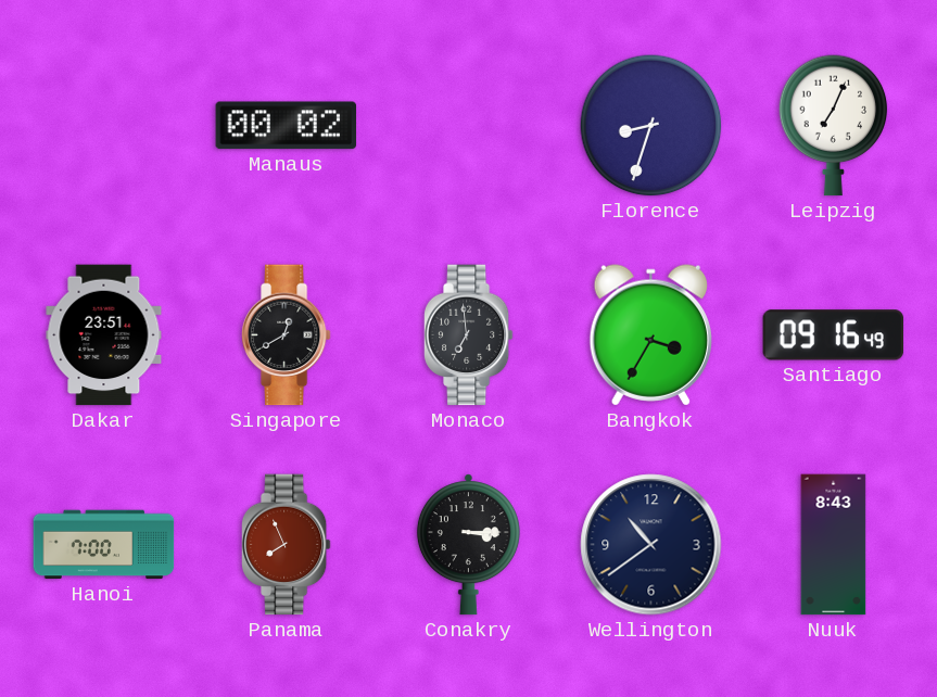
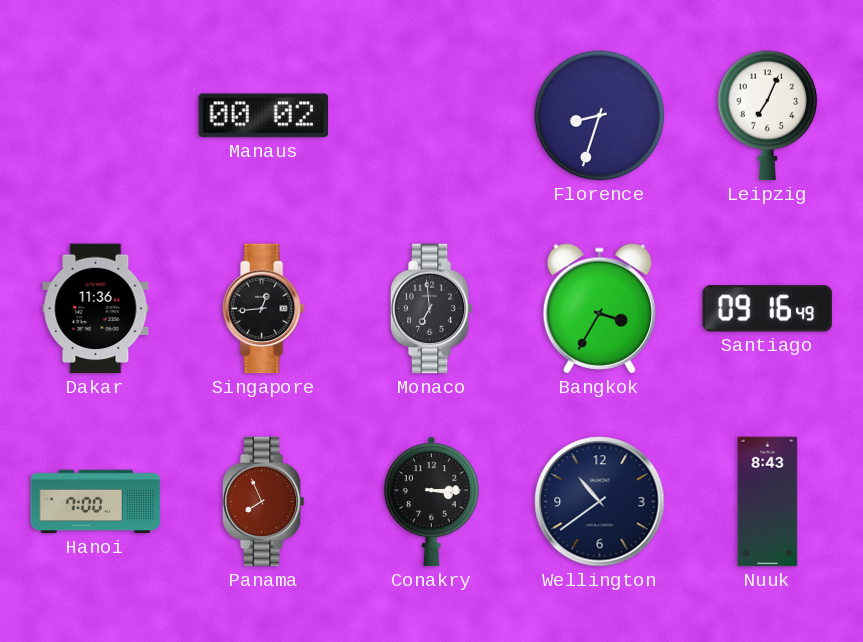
Dakar: 23:51 -> 11:36
Singapore: 12:40 -> 12:44
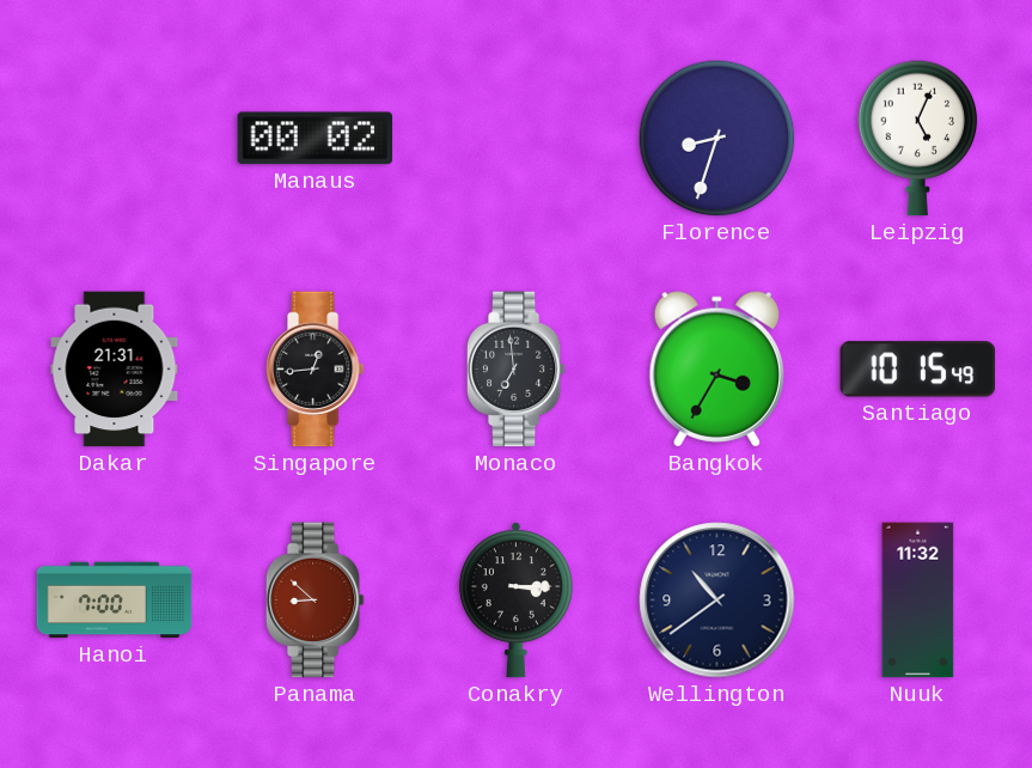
Leipzig: 7:04 -> 5:04
Dakar: 11:36 -> 21:31
Santiago: 09:16 -> 10:15
Panama: 7:56 -> 8:52
Nuuk: 8:43 -> 11:32
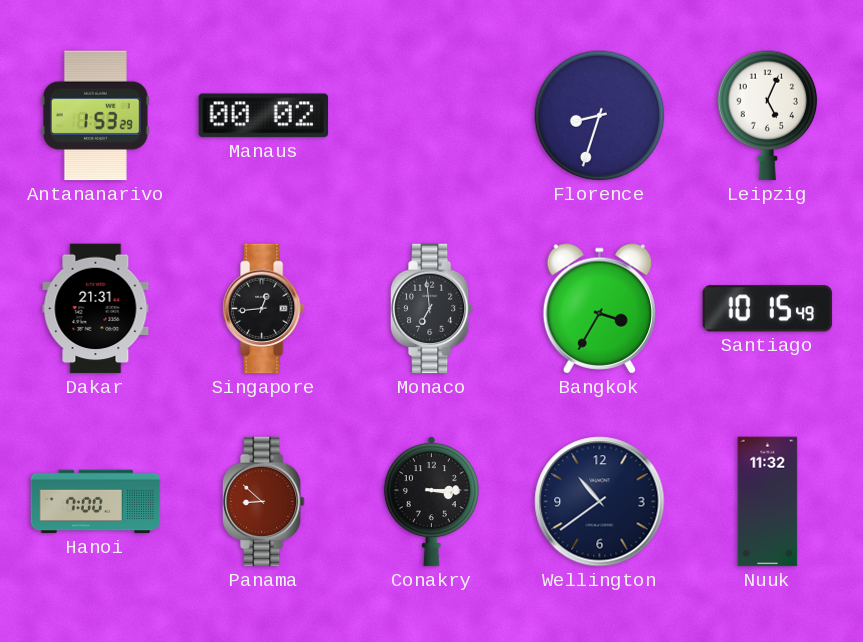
Antananarivo: none -> 1:53
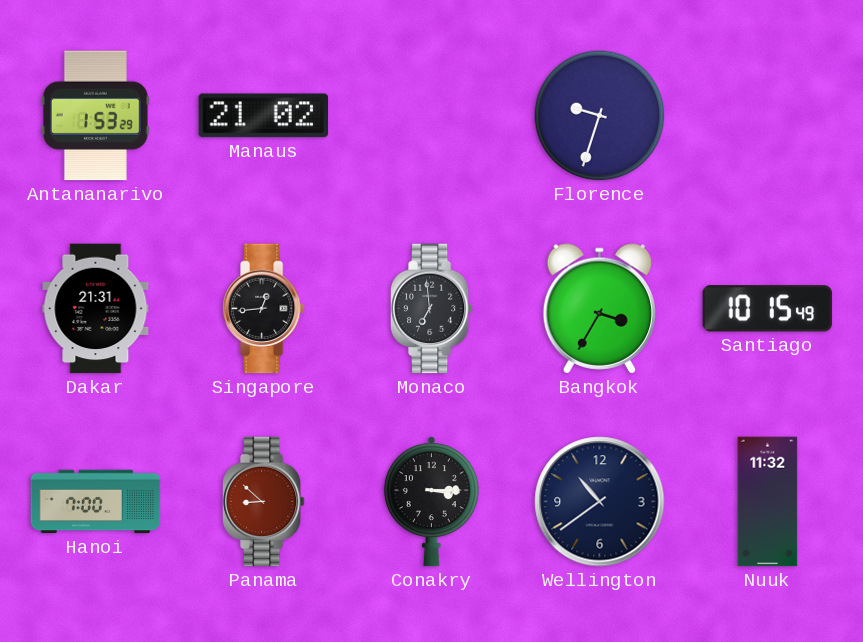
Manaus: 00:02 -> 21:02
Florence: 8:33 -> 9:33
Leipzig: 5:04 -> none
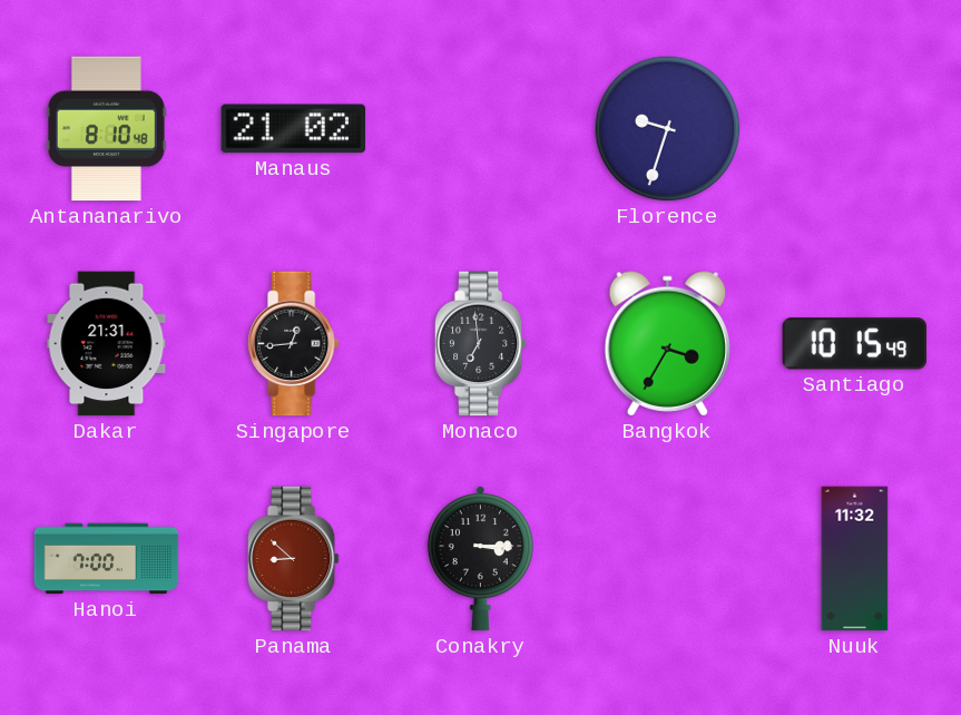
Antananarivo: 1:53 -> 8:10
Wellington: 10:39 -> none
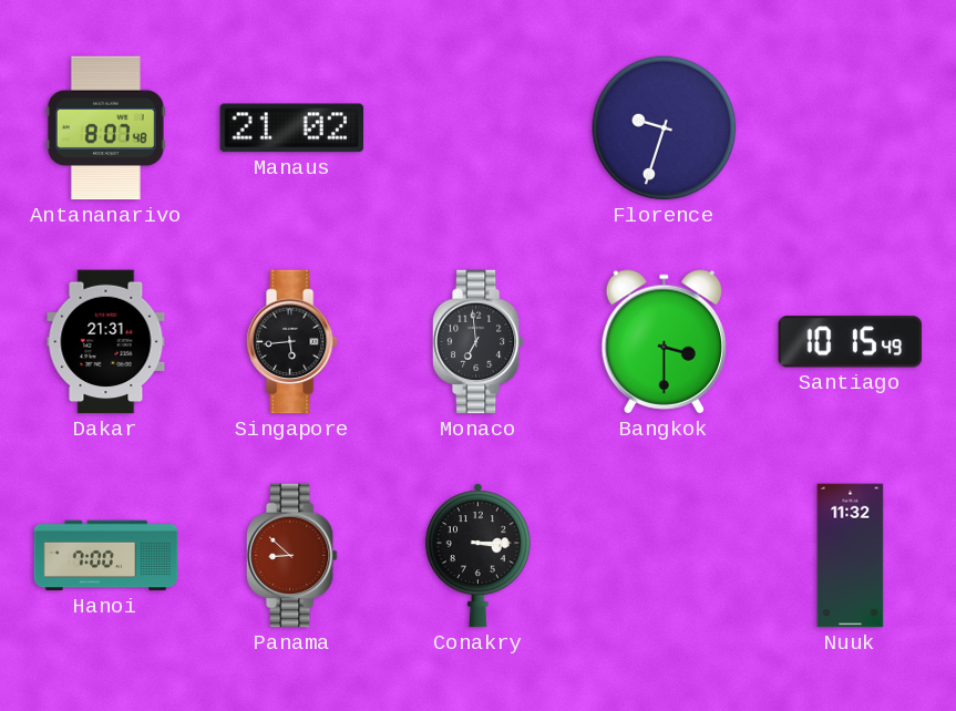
Antananarivo: 8:10 -> 8:07
Singapore: 12:44 -> 5:44
Bangkok: 3:35 -> 3:30
